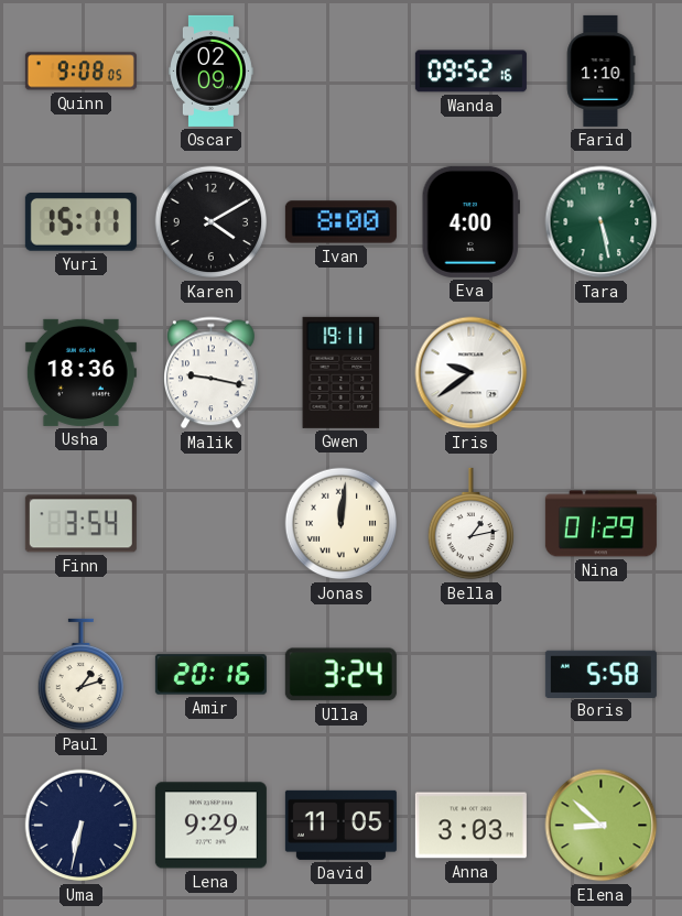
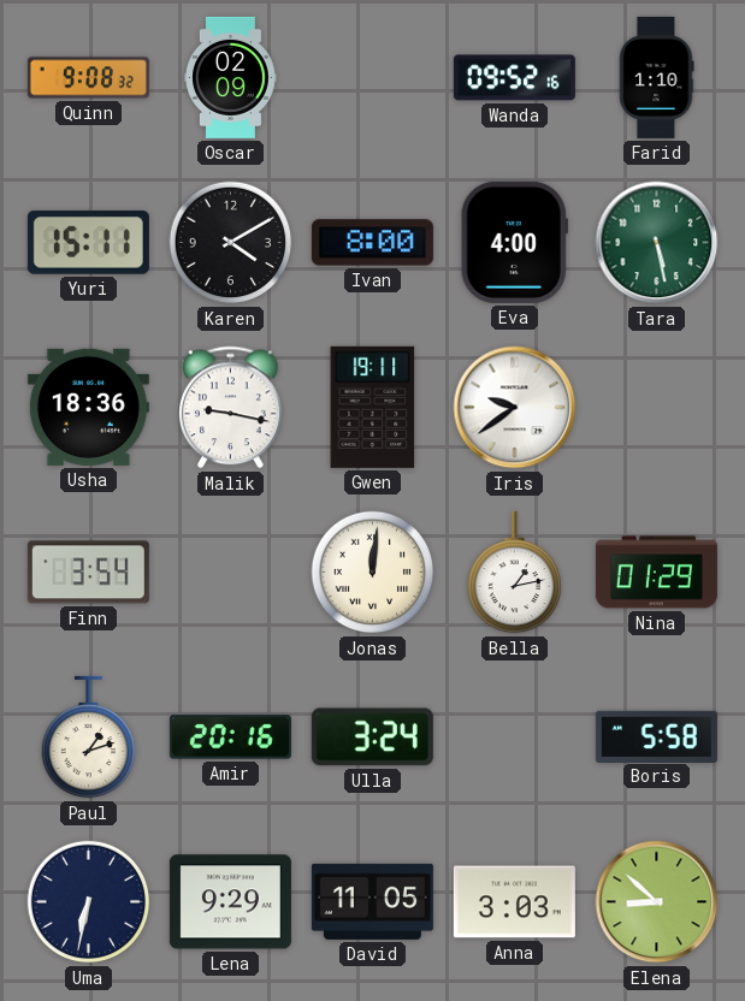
Quinn: 9:08:05 -> 9:08:32
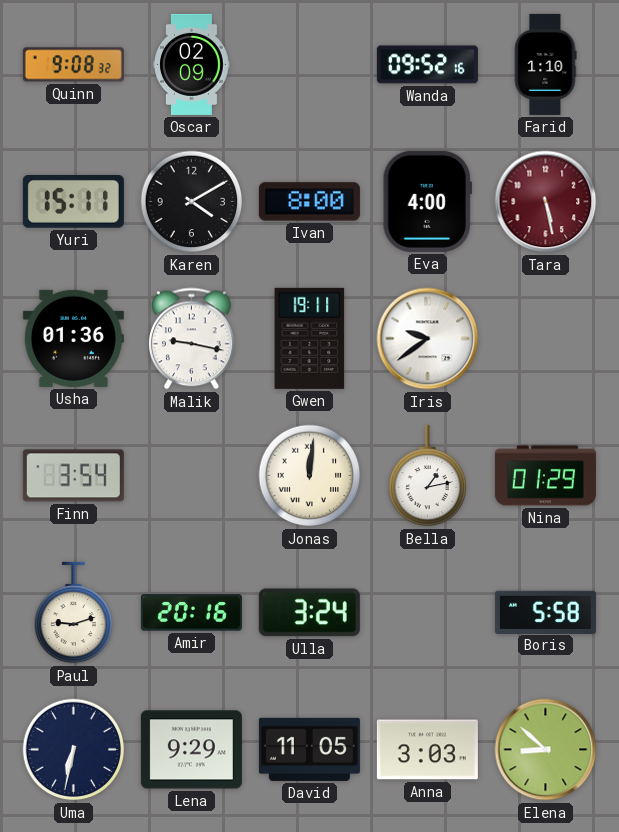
Tara dial: green -> burgundy
Usha: 18:36 -> 01:36
Paul: 1:12 -> 9:12
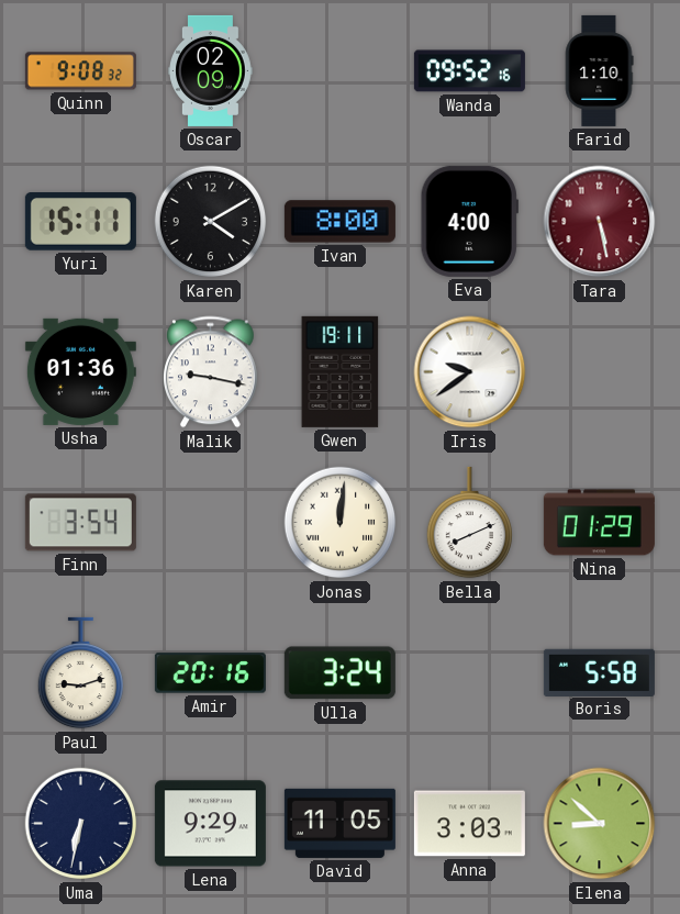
Bella: 1:13 -> 8:11
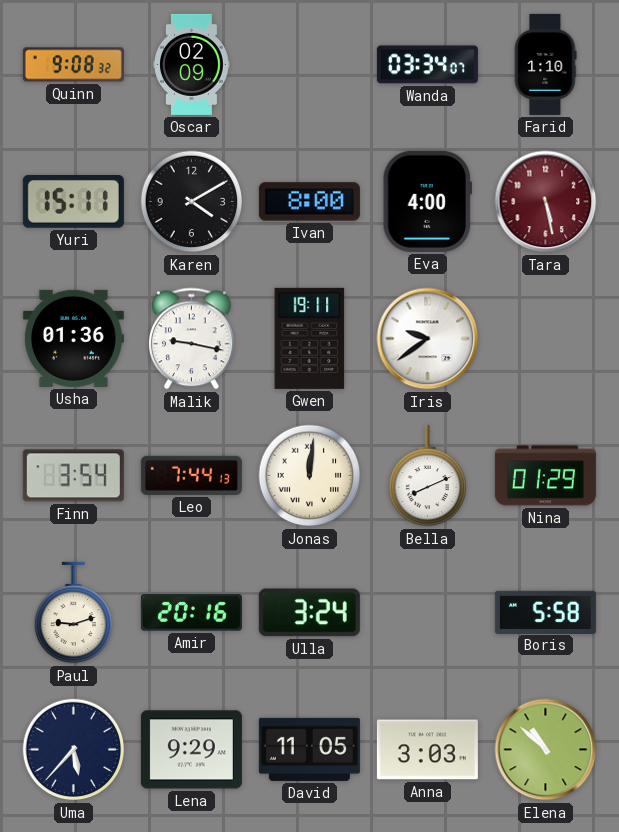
Wanda: 09:52 -> 03:34
Leo: none -> 7:44
Uma: 6:32 -> 5:37
Elena: 8:52 -> 10:52
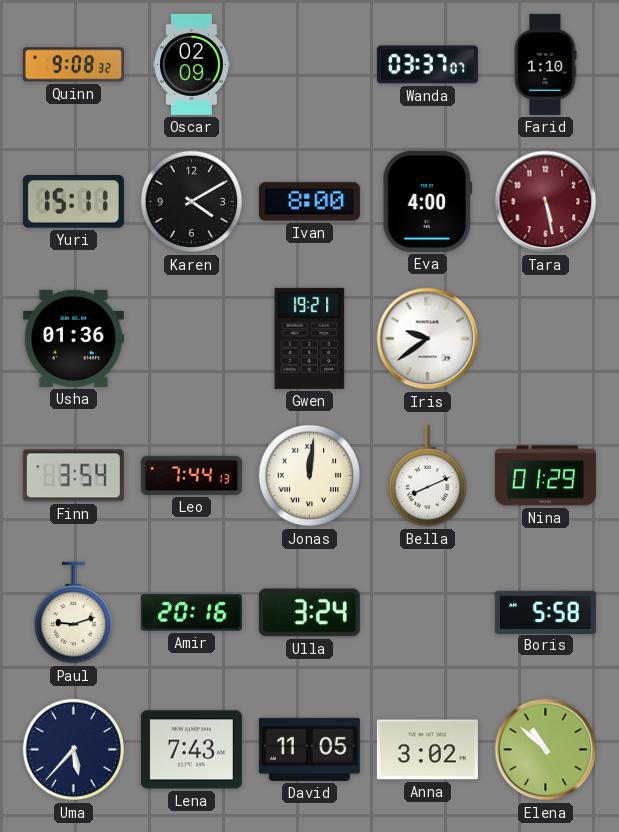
Wanda: 03:34 -> 03:37
Malik: 9:17 -> none
Gwen: 19:11 -> 19:21
Lena: 9:29 -> 7:43
Anna: 3:03 -> 3:02
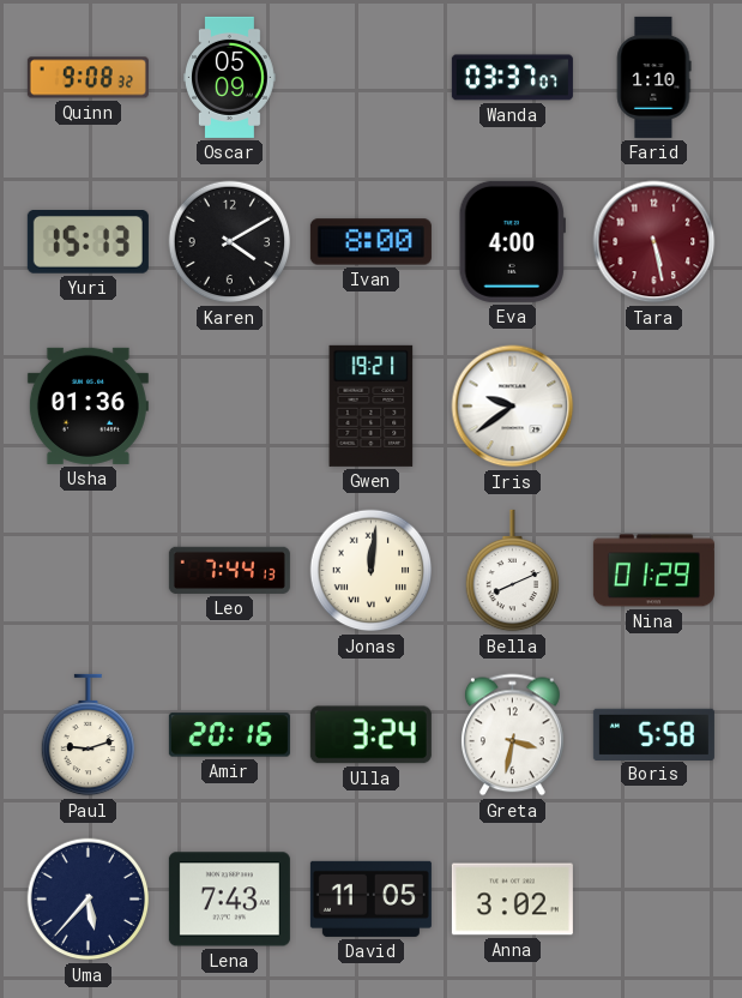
Oscar: 02:09 -> 05:09
Yuri: 15:11 -> 15:13
Finn: 3:54 -> none
Greta: none -> 3:32
Elena: 10:52 -> none
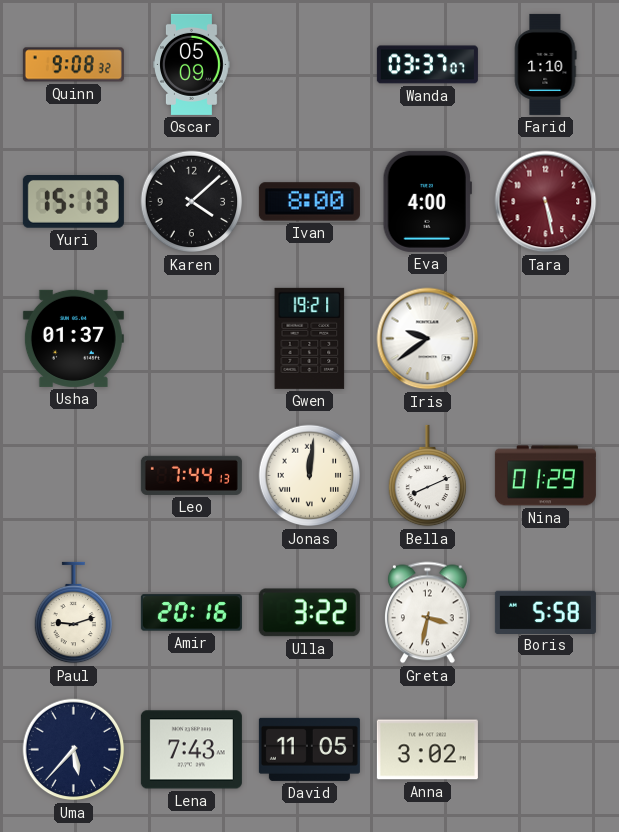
Karen: 4:10 -> 4:08
Usha: 01:36 -> 01:37
Ulla: 3:24 -> 3:22
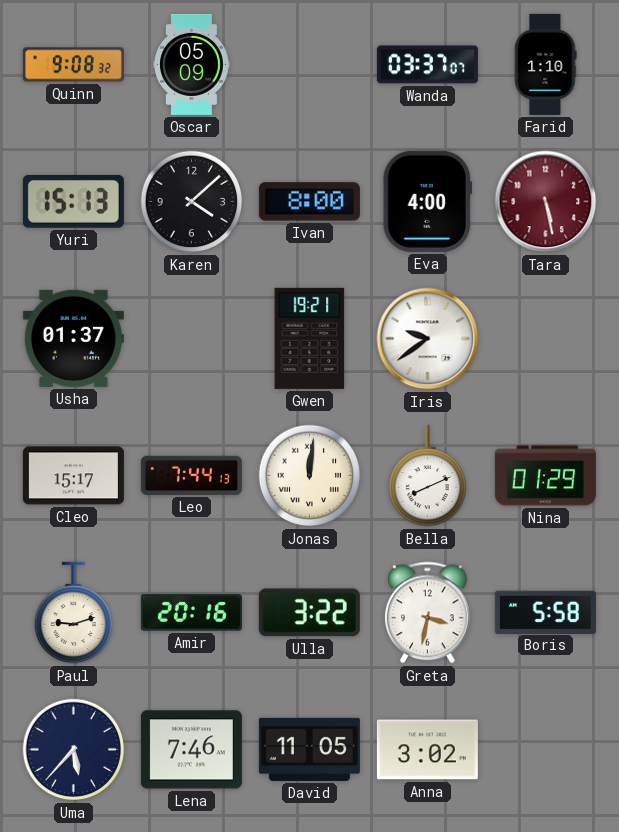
Cleo: none -> 15:17
Lena: 7:43 -> 7:46
